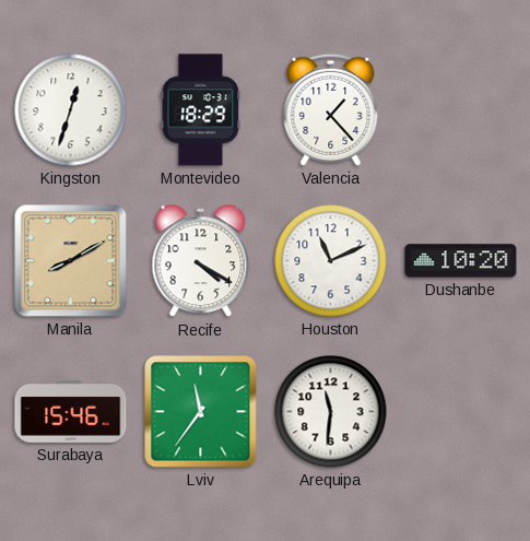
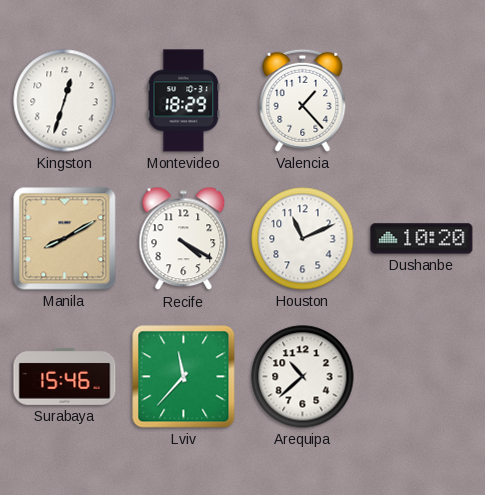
Lviv: 11:36 -> 11:37
Arequipa: 11:31 -> 10:38
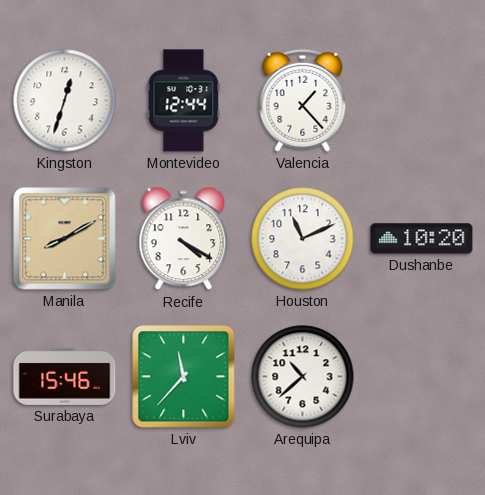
Montevideo: 18:29 -> 12:44
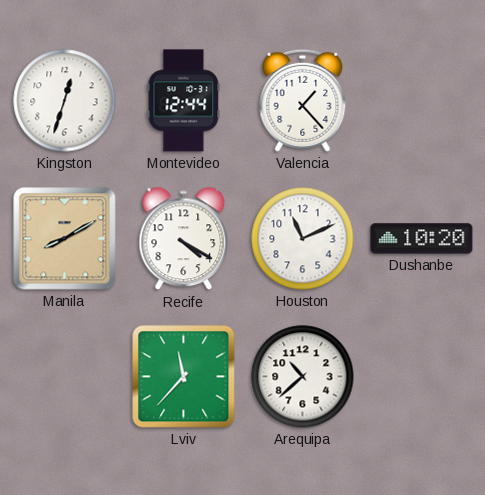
Surabaya: 15:46 -> none
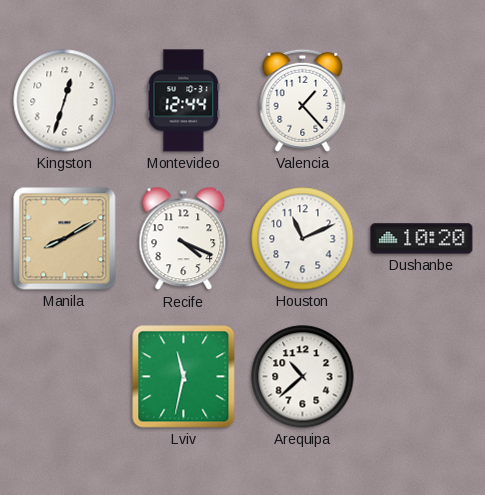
Recife: 4:20 -> 4:19
Lviv: 11:37 -> 11:32
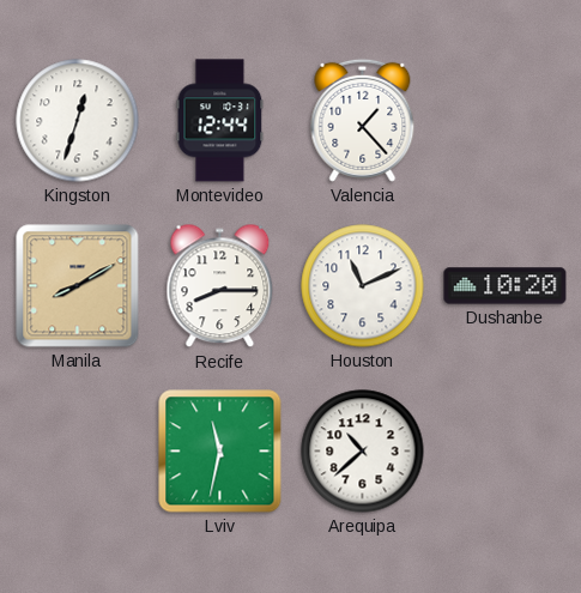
Recife: 4:19 -> 8:15
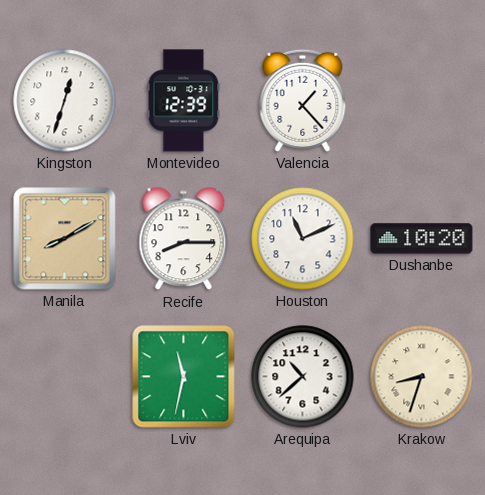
Montevideo: 12:44 -> 12:39
Krakow: none -> 8:33
